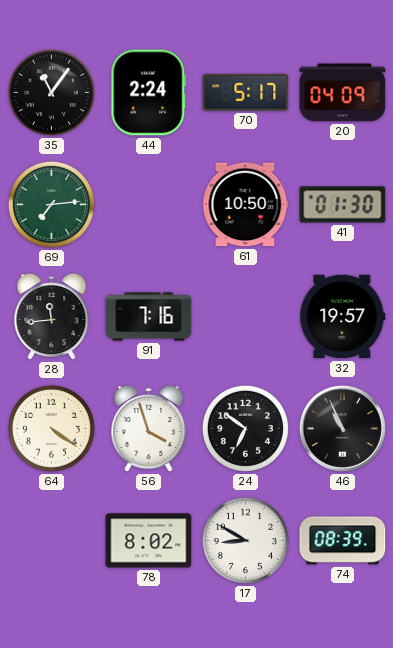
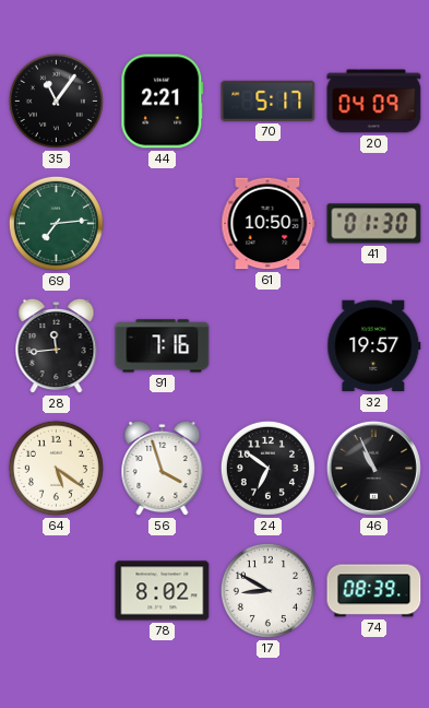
44: 2:24 -> 2:21
64: 4:21 -> 5:21
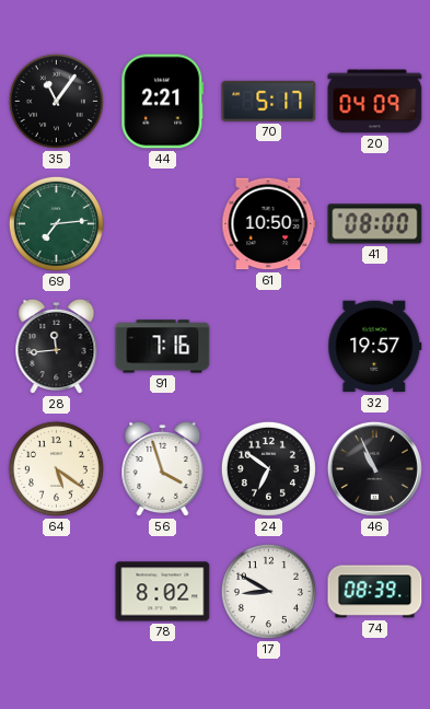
41: 01:30 -> 08:00
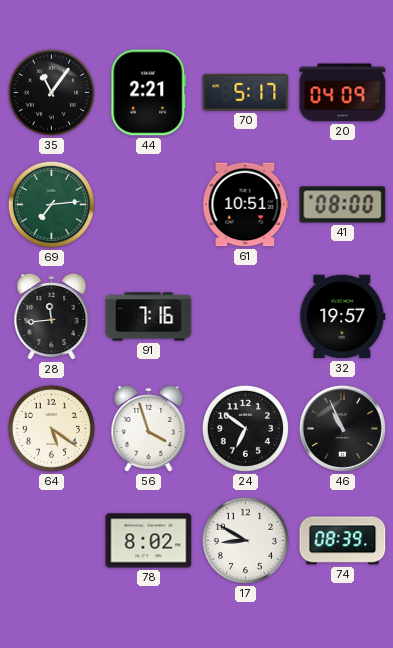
61: 10:50 -> 10:51
